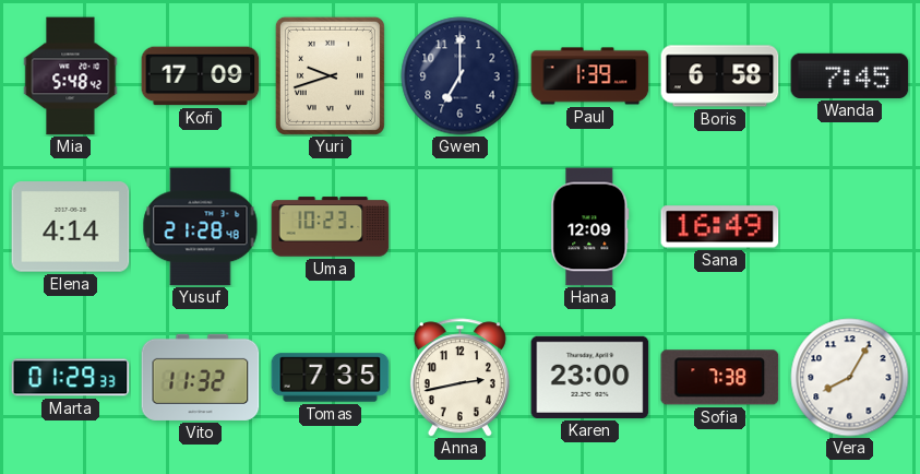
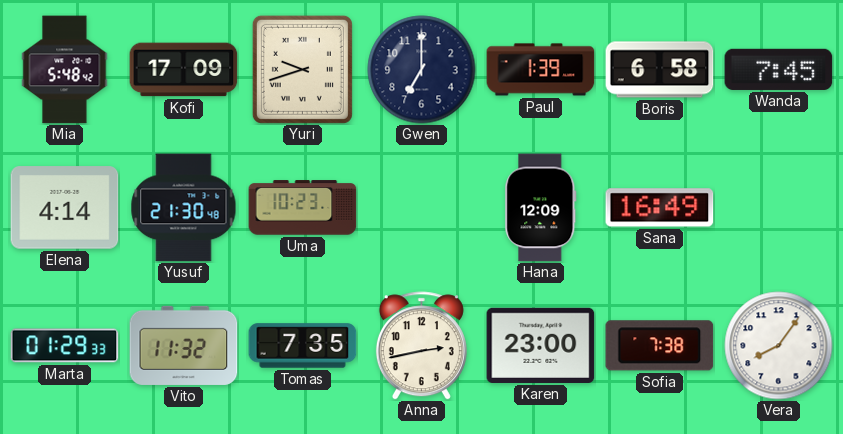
Yusuf: 21:28 -> 21:30
Vera: 8:05 -> 8:06
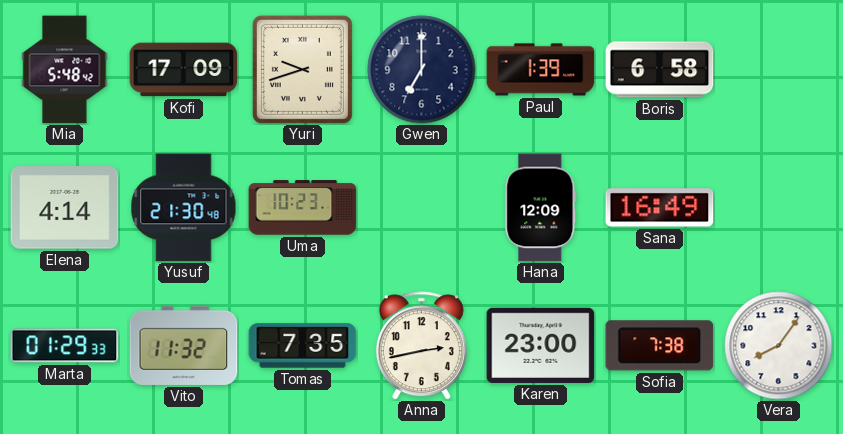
Wanda: 7:45 -> none
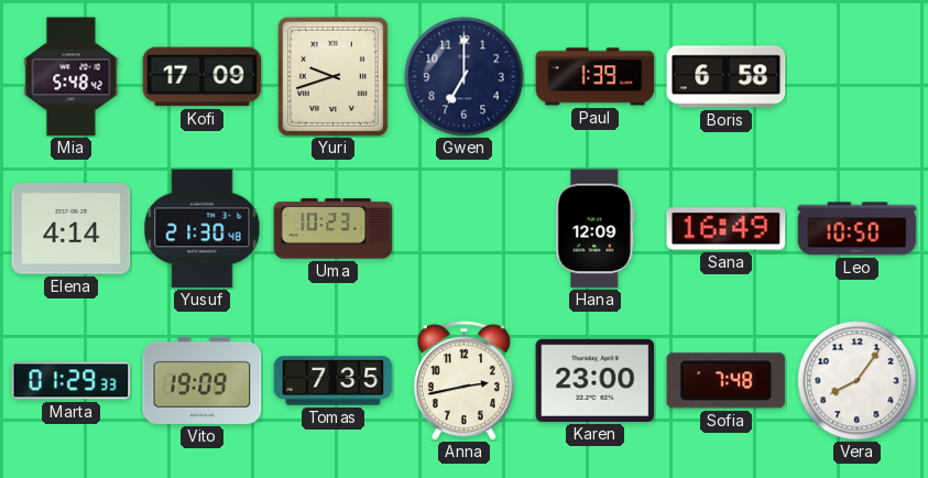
Leo: none -> 10:50
Vito: 11:32 -> 19:09
Sofia: 7:38 -> 7:48
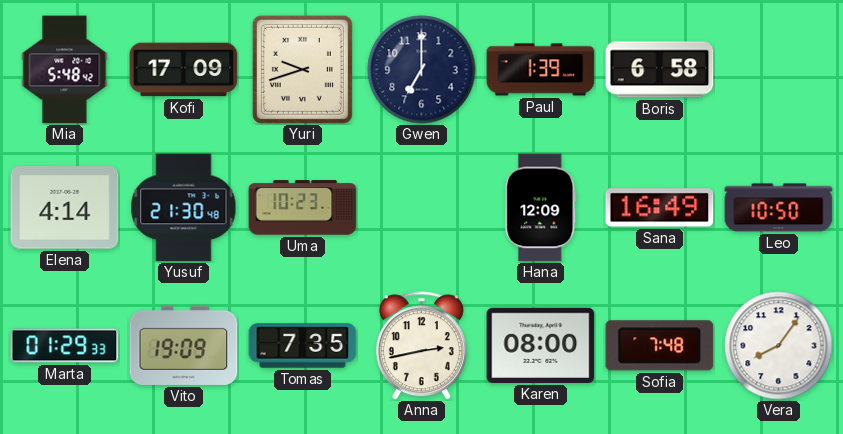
Karen: 23:00 -> 08:00
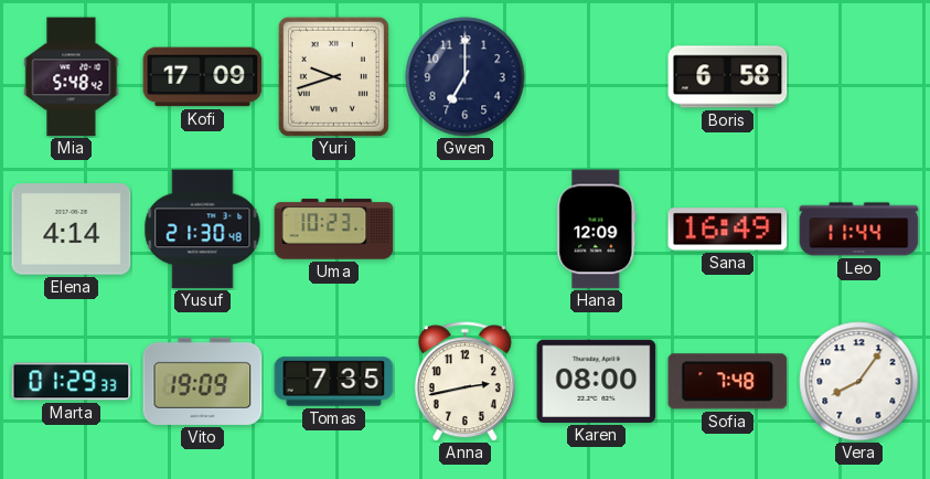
Paul: 1:39 -> none
Leo: 10:50 -> 11:44
